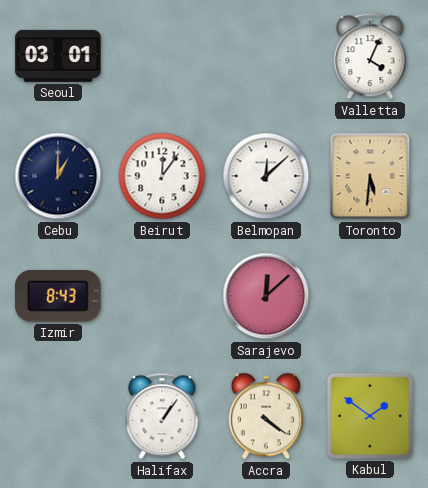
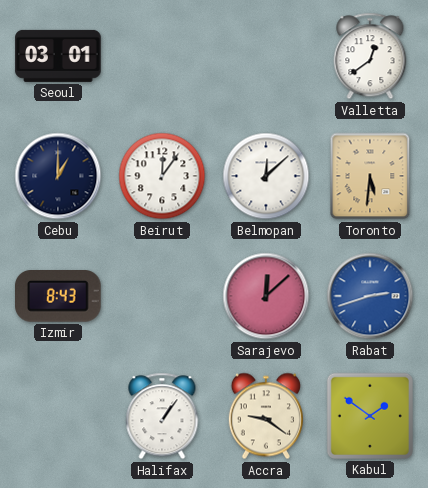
Valletta: 4:04 -> 12:39
Rabat: none -> 2:42
Accra: 4:21 -> 9:21
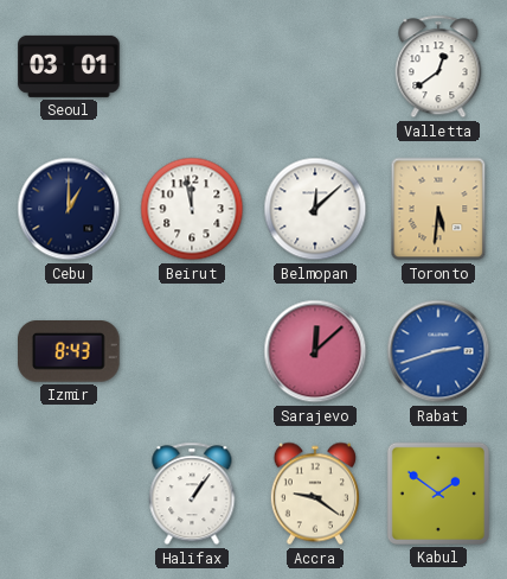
Beirut: 12:06 -> 11:58
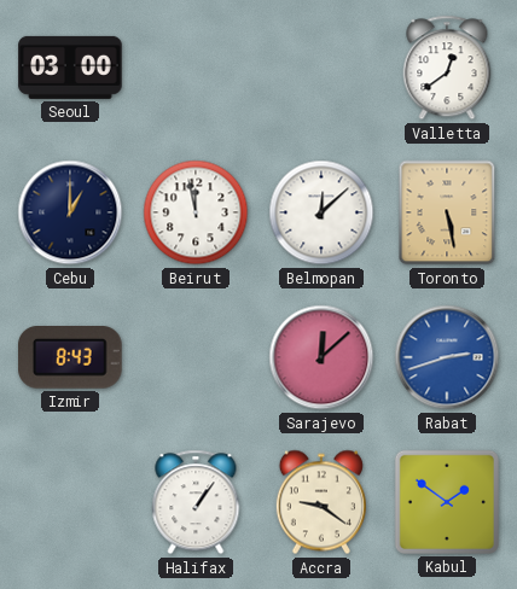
Seoul: 03:01 -> 03:00
Toronto: 5:31 -> 5:28
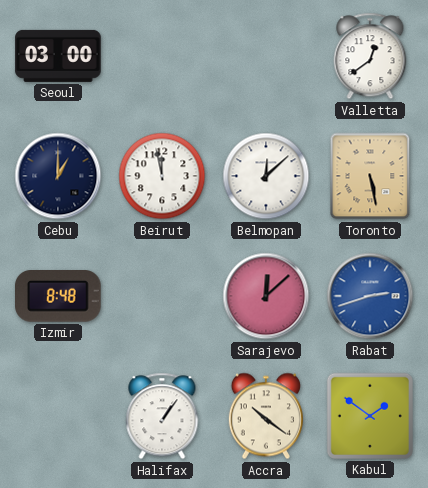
Izmir: 8:43 -> 8:48
Accra: 9:21 -> 10:21
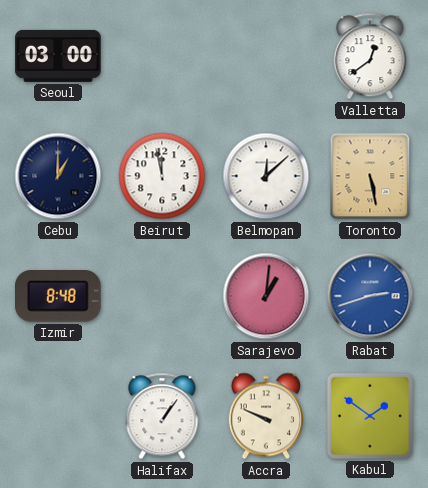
Sarajevo: 12:08 -> 1:01
Accra: 10:21 -> 9:49
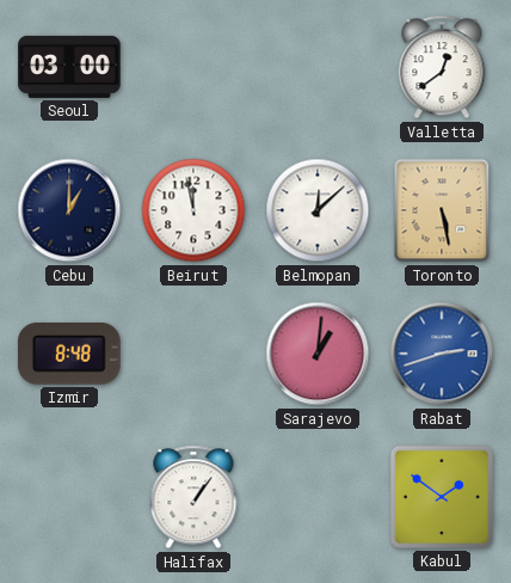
Accra: 9:49 -> none
